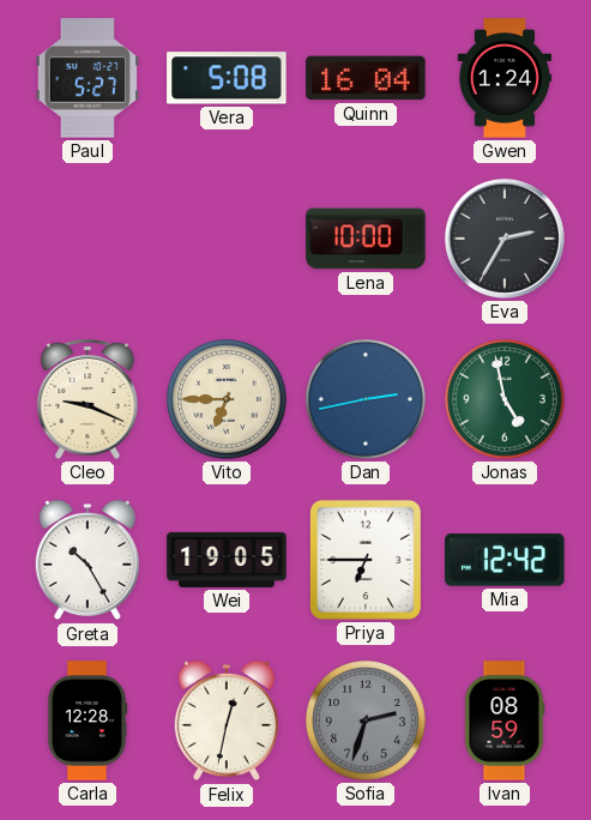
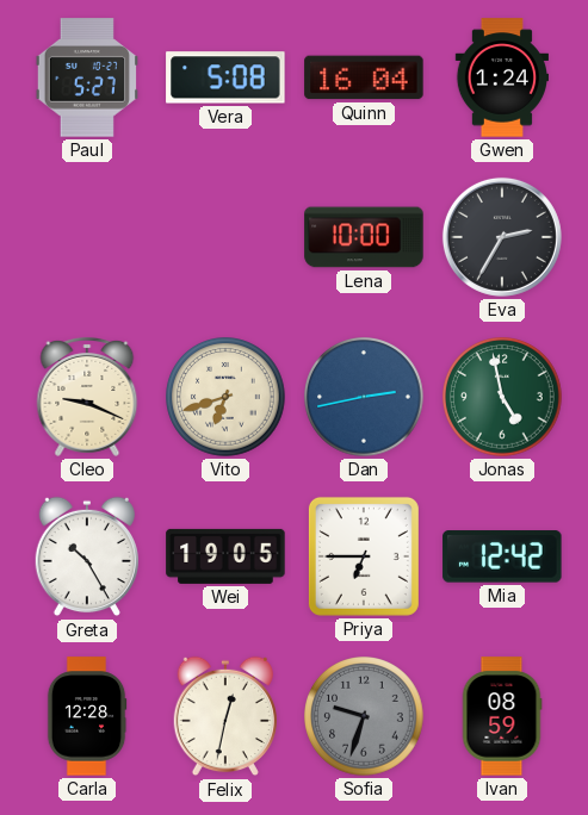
Vito: 6:45 -> 6:42
Sofia: 2:33 -> 9:33
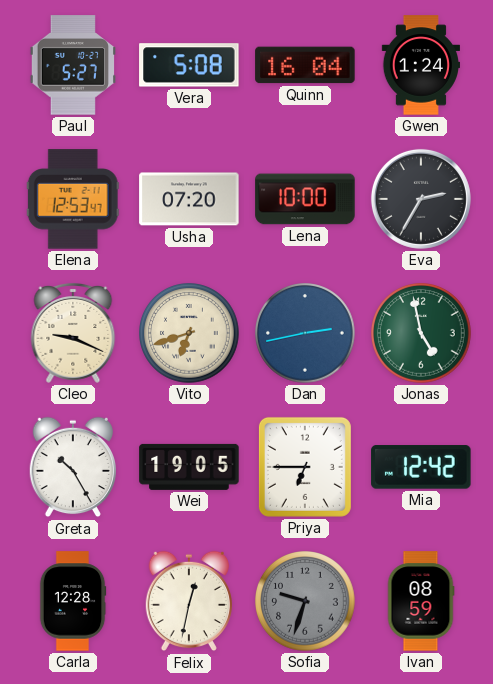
Elena: none -> 12:53
Usha: none -> 07:20
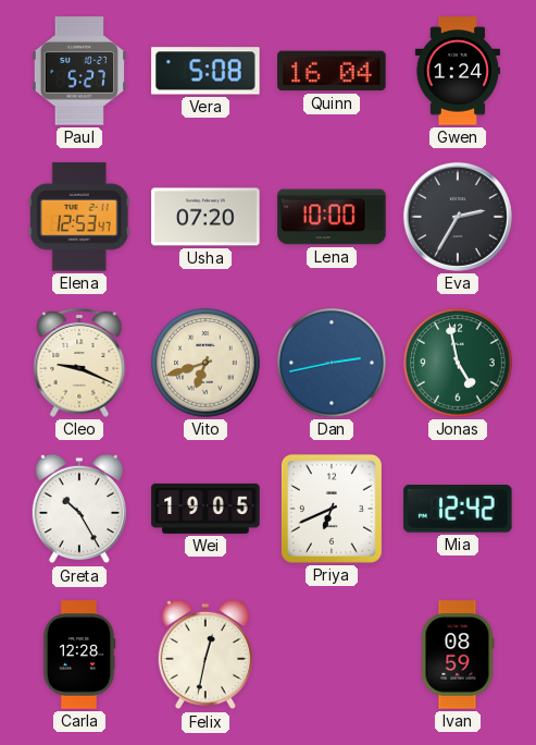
Priya: 6:45 -> 6:41
Sofia: 9:33 -> none
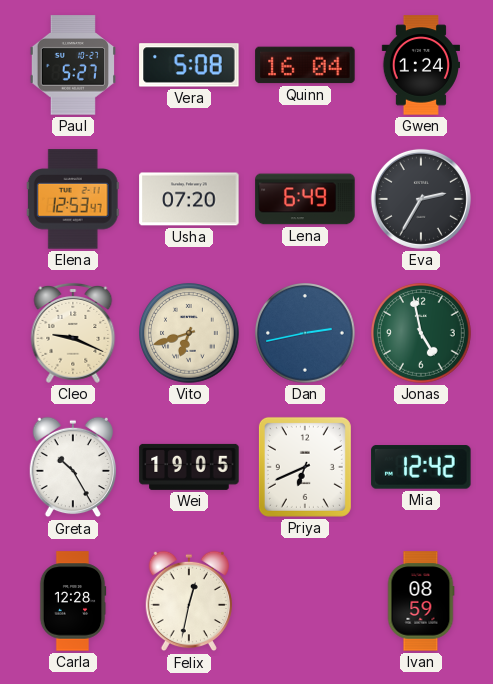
Lena: 10:00 -> 6:49
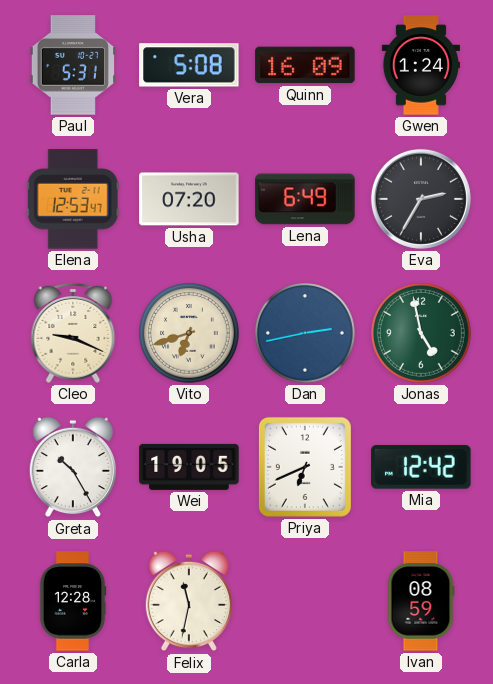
Paul: 5:27 -> 5:31
Quinn: 16:04 -> 16:09
Felix: 12:32 -> 11:32
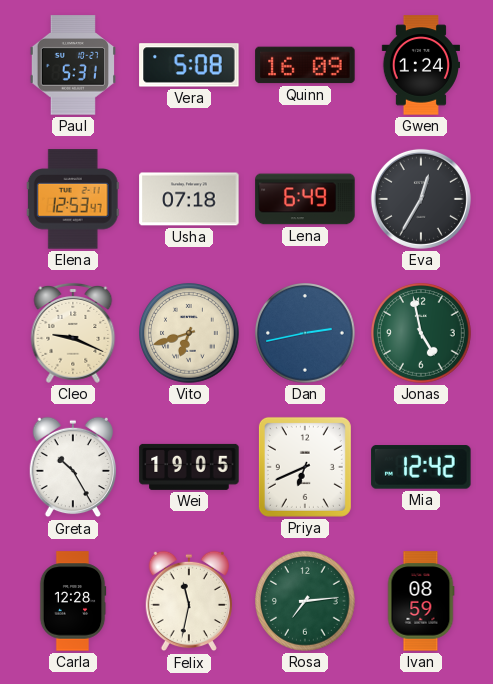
Usha: 07:20 -> 07:18
Eva: 2:35 -> 12:35
Rosa: none -> 7:14
